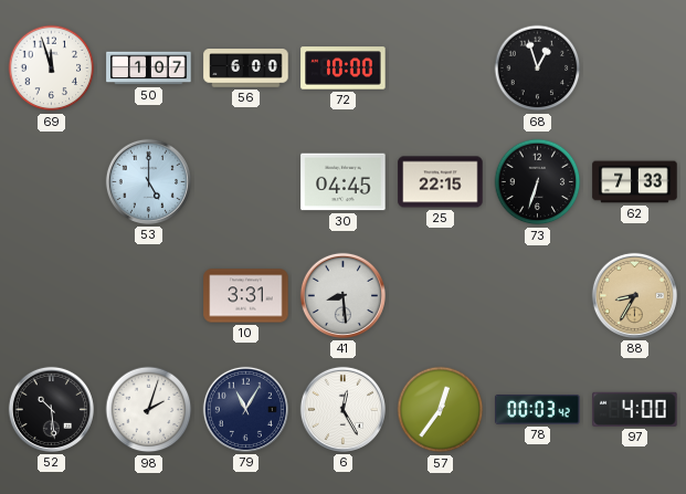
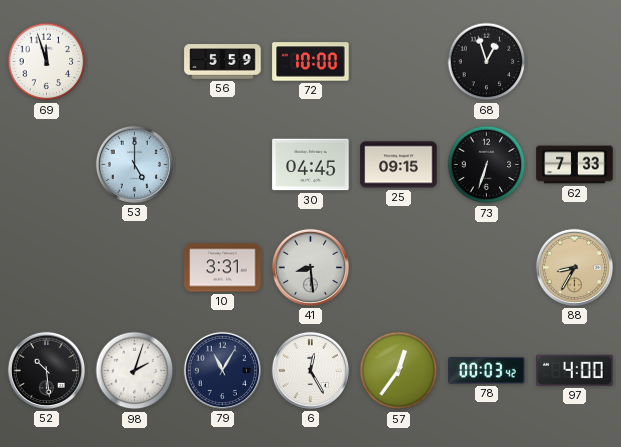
50: 1:07 -> none
56: 6:00 -> 5:59
25: 22:15 -> 09:15
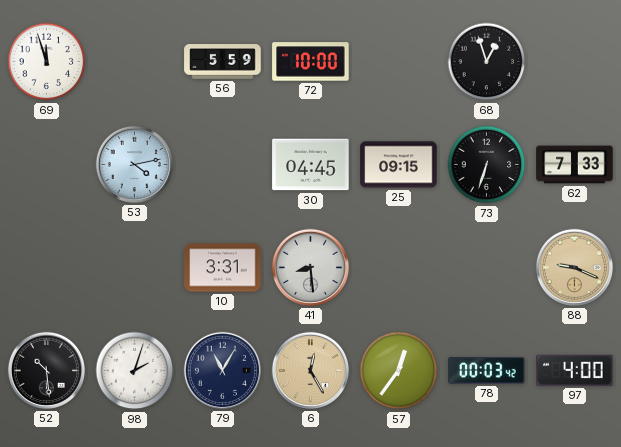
53: 5:00 -> 4:13
88: 8:35 -> 9:19
6 dial: white -> champagne
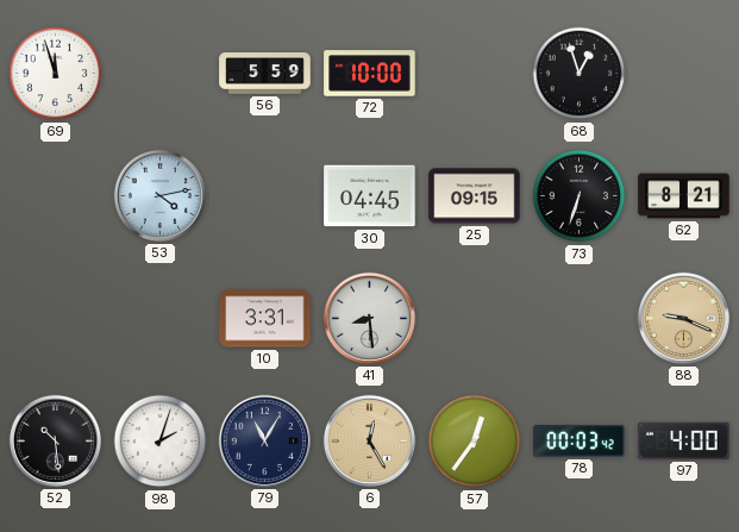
62: 7:33 -> 8:21
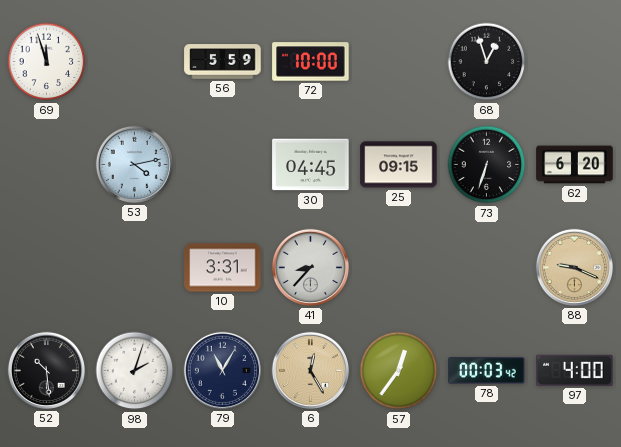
62: 8:21 -> 6:20
41: 8:29 -> 8:37
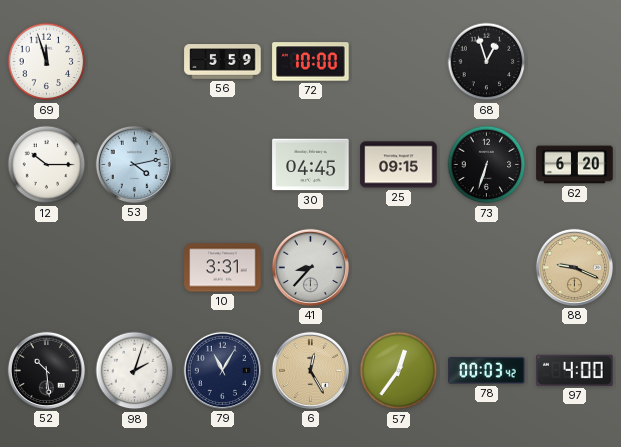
12: none -> 10:15
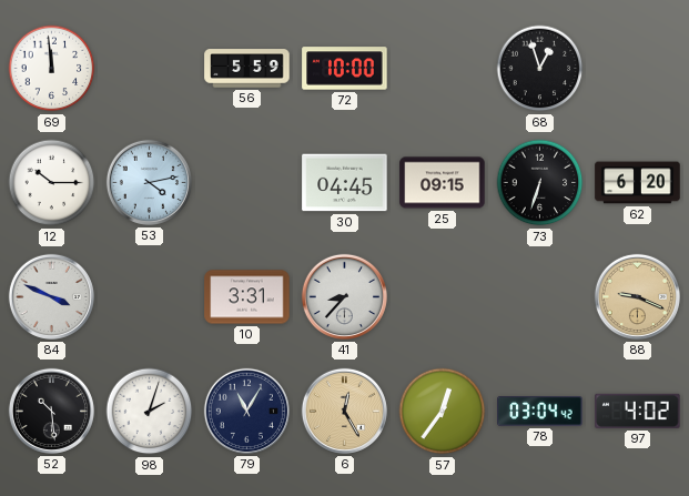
69: 11:57 -> 11:59
84: none -> 3:49
78: 00:03 -> 03:04
97: 4:00 -> 4:02
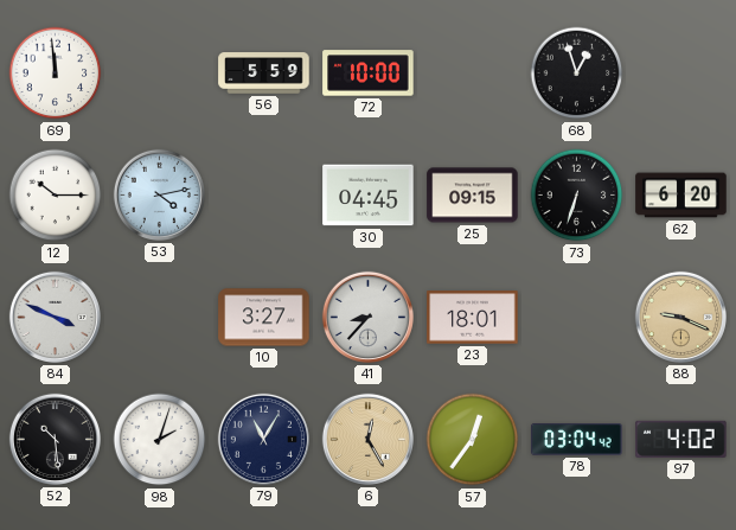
10: 3:31 -> 3:27
23: none -> 18:01
